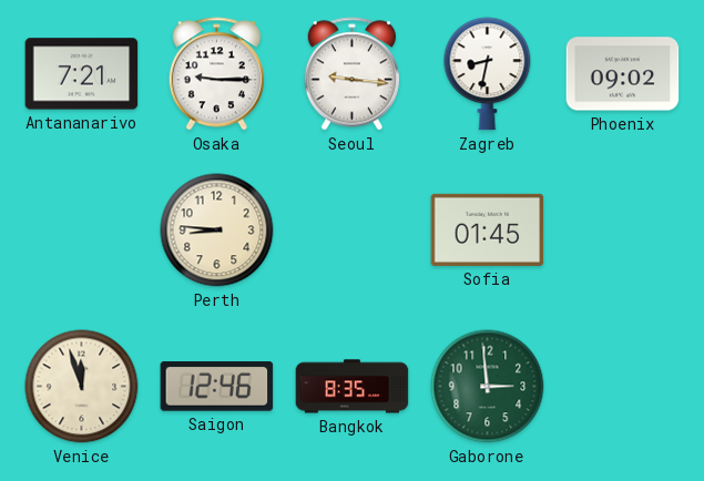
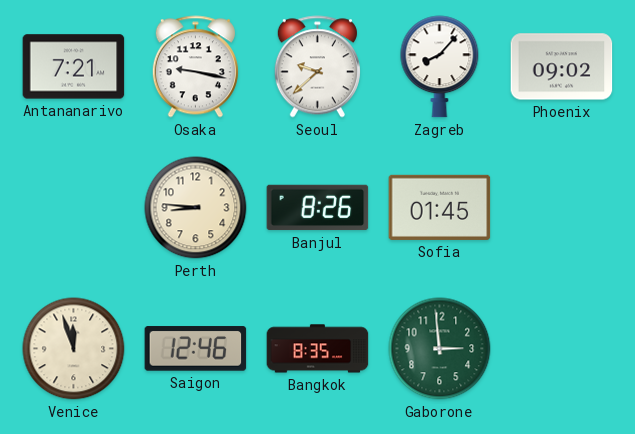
Osaka: 9:15 -> 9:17
Seoul: 9:16 -> 9:38
Zagreb: 8:32 -> 8:07
Banjul: none -> 8:26
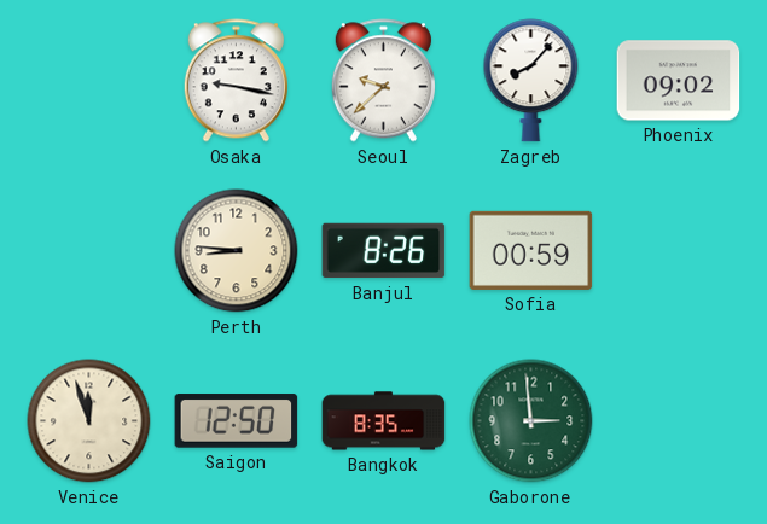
Antananarivo: 7:21 -> none
Sofia: 01:45 -> 00:59
Saigon: 12:46 -> 12:50
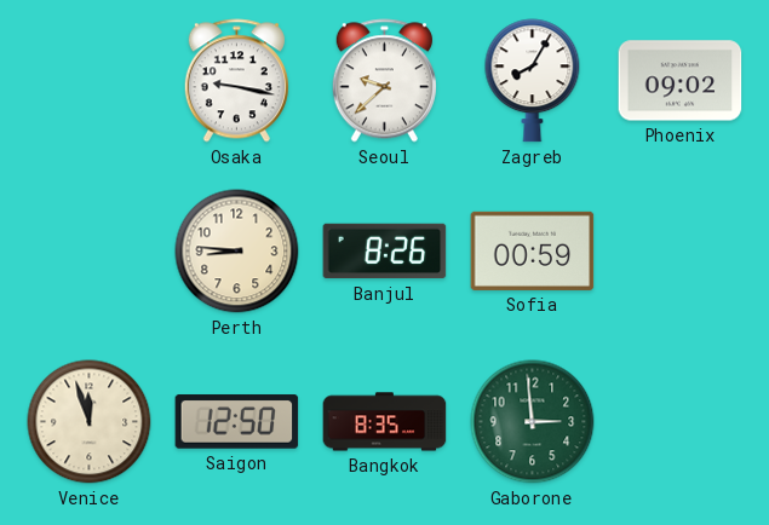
Zagreb: 8:07 -> 8:05
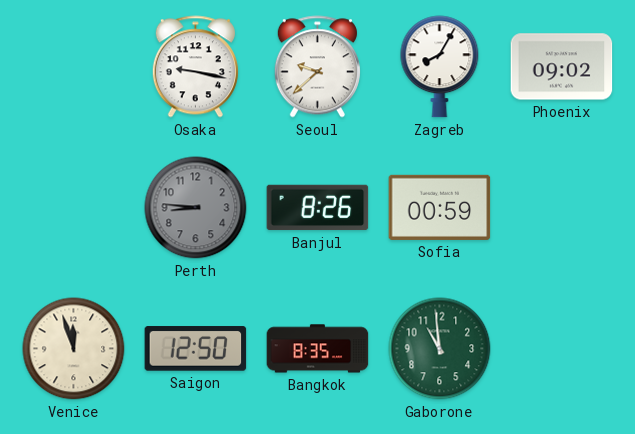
Perth dial: cream -> grey
Gaborone: 2:59 -> 10:59
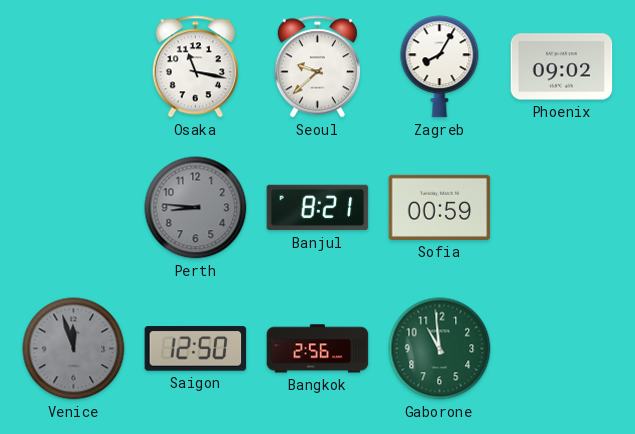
Osaka: 9:17 -> 11:17
Banjul: 8:26 -> 8:21
Venice dial: cream -> grey
Bangkok: 8:35 -> 2:56
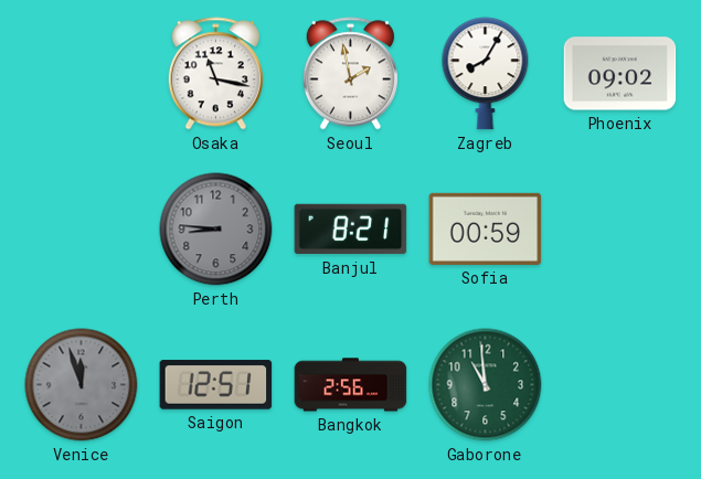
Seoul: 9:38 -> 1:58
Saigon: 12:50 -> 12:51
